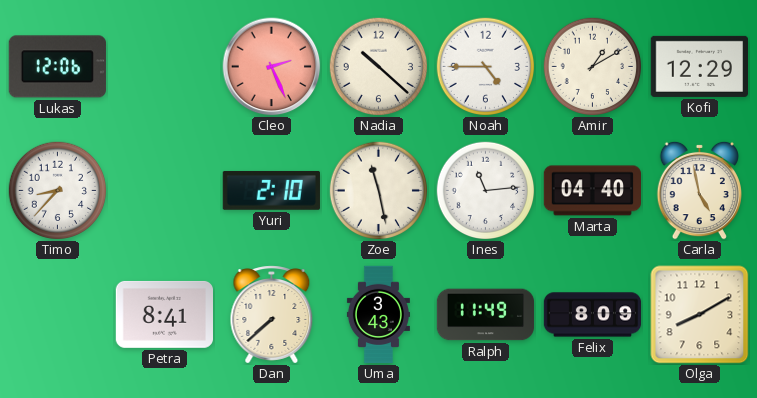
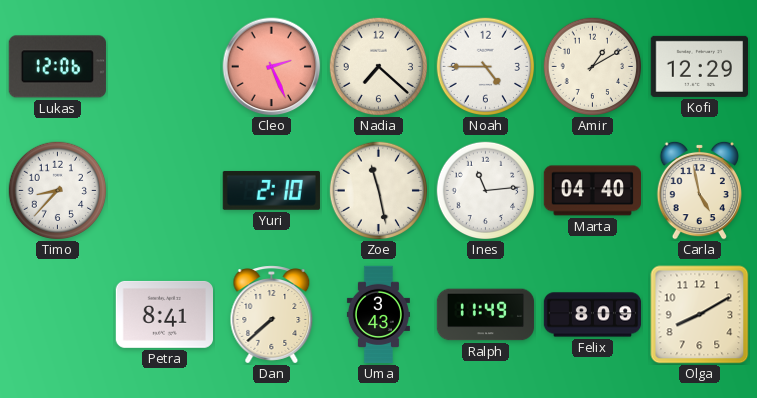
Nadia: 10:22 -> 7:22
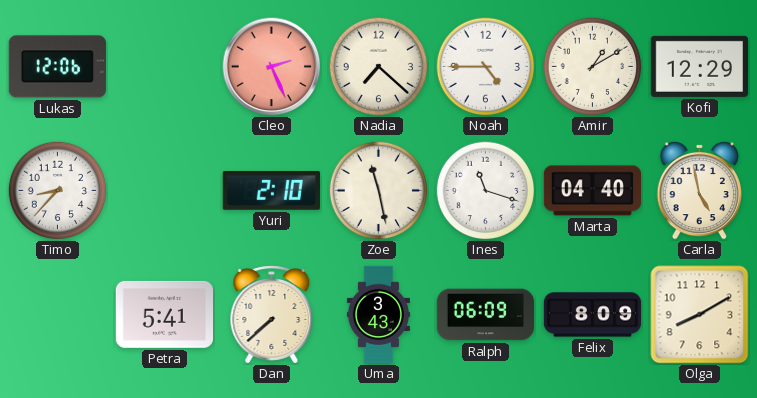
Ines: 11:14 -> 11:18
Petra: 8:41 -> 5:41
Ralph: 11:49 -> 06:09
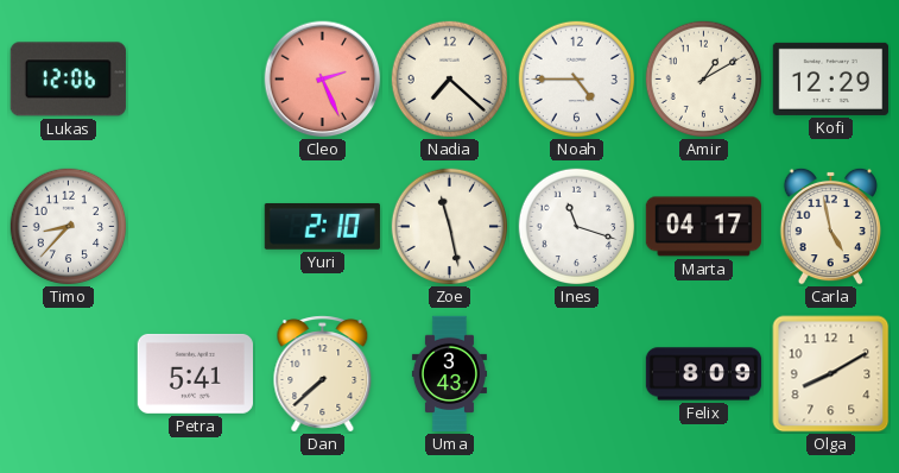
Marta: 04:40 -> 04:17
Ralph: 06:09 -> none
